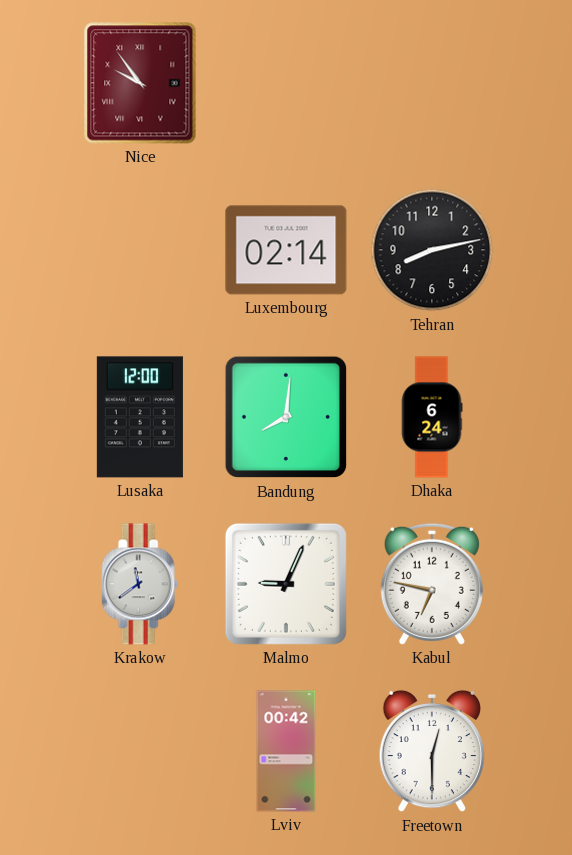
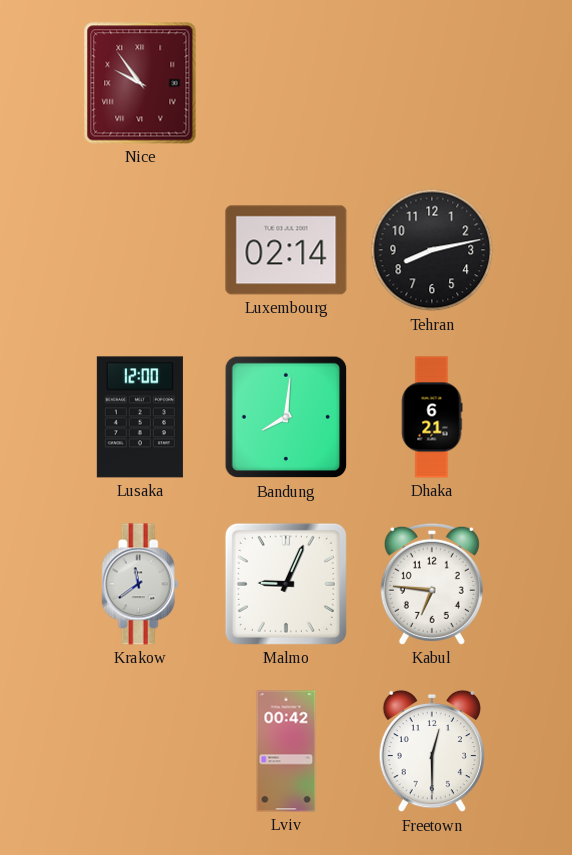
Dhaka: 6:24 -> 6:21
Kabul: 6:47 -> 6:46
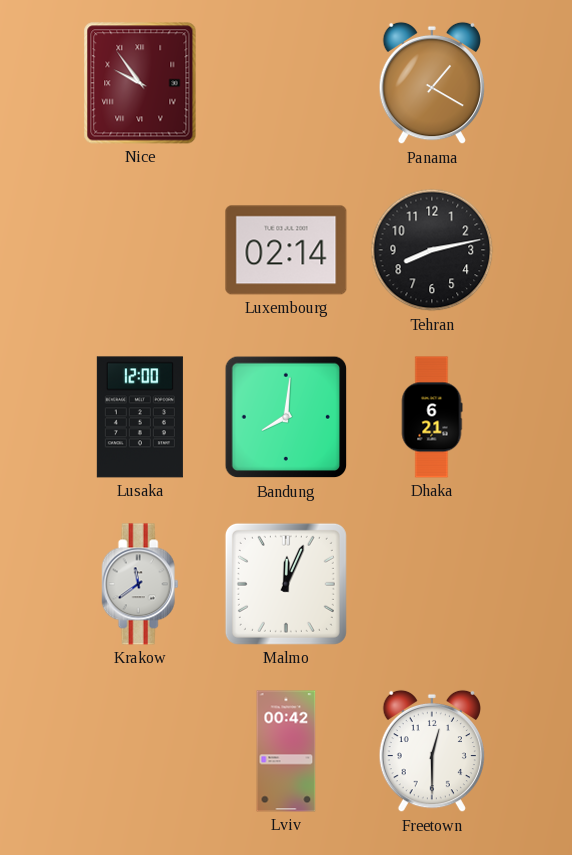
Panama: none -> 1:20
Malmo: 9:04 -> 12:04
Kabul: 6:46 -> none
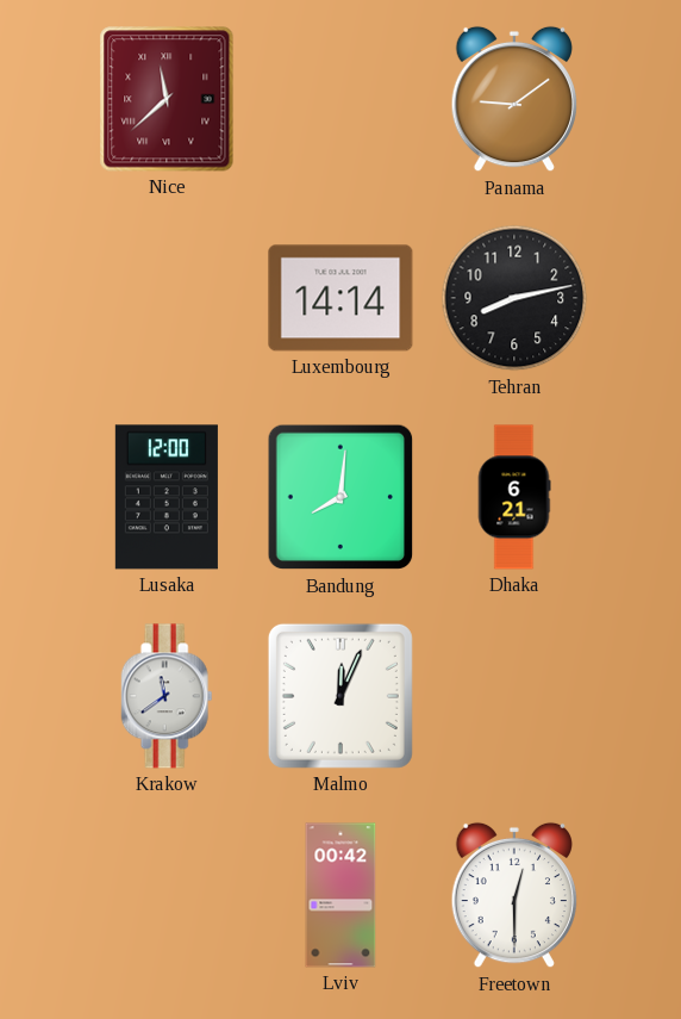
Nice: 9:54 -> 11:38
Panama: 1:20 -> 9:09
Luxembourg: 02:14 -> 14:14
